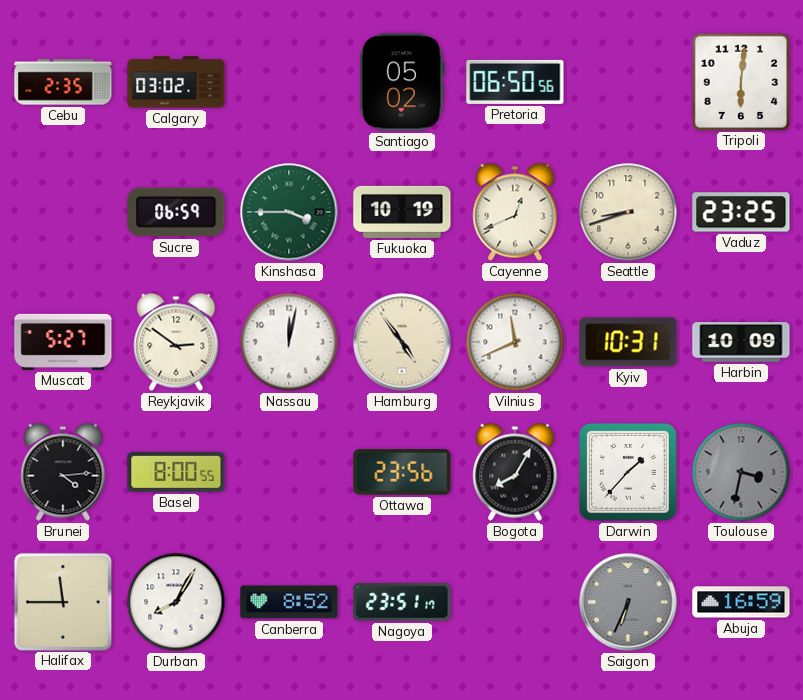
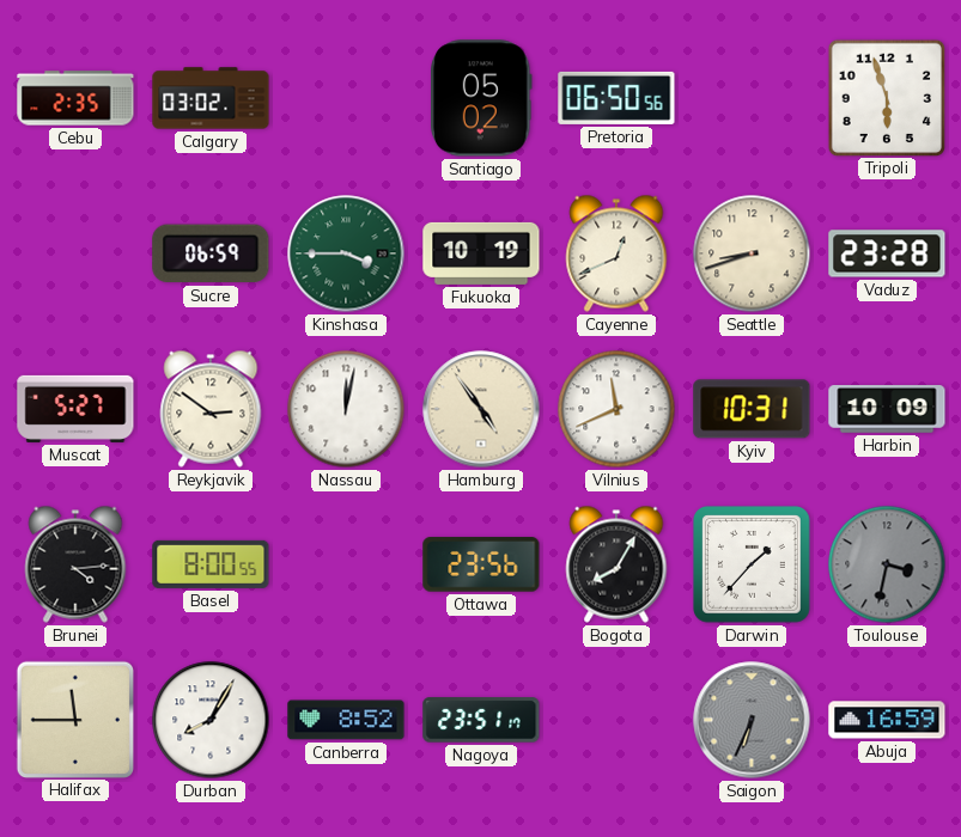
Tripoli: 6:01 -> 5:57
Vaduz: 23:25 -> 23:28
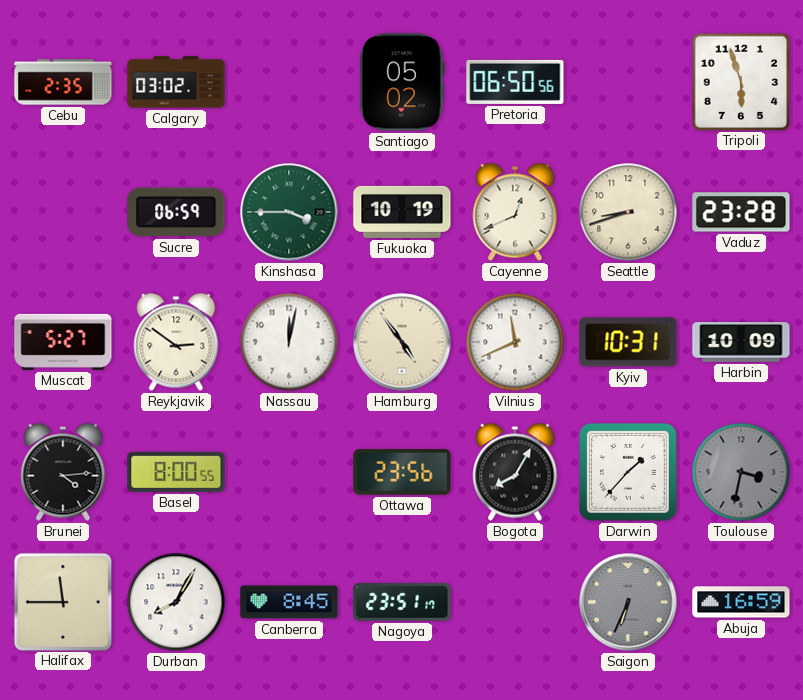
Canberra: 8:52 -> 8:45
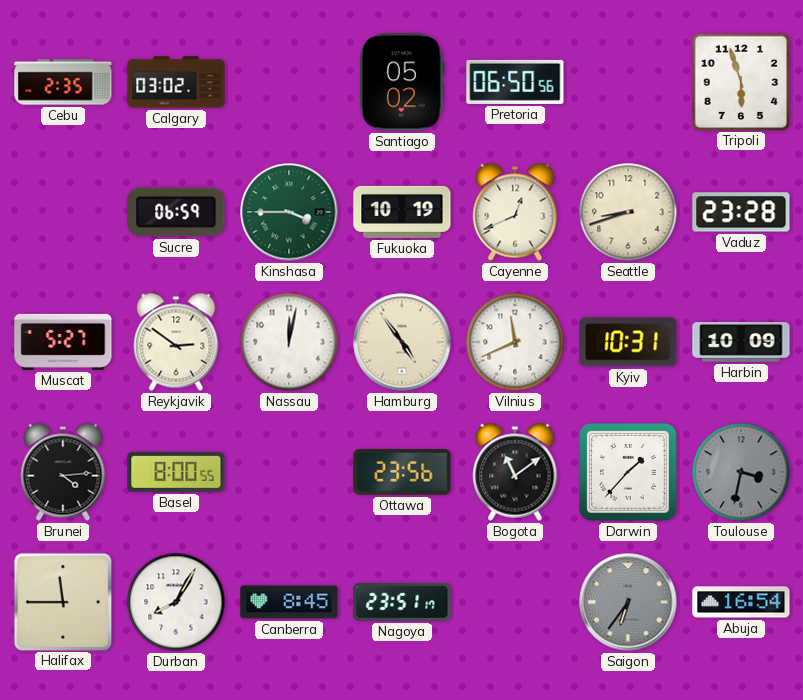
Bogota: 8:05 -> 11:09
Saigon: 6:34 -> 6:36
Abuja: 16:59 -> 16:54
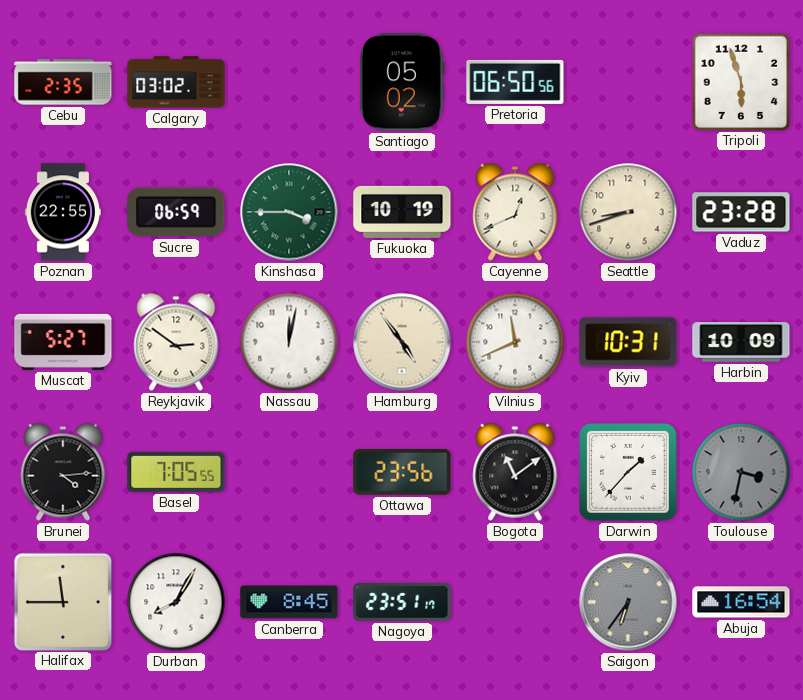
Poznan: none -> 22:55
Basel: 8:00 -> 7:05
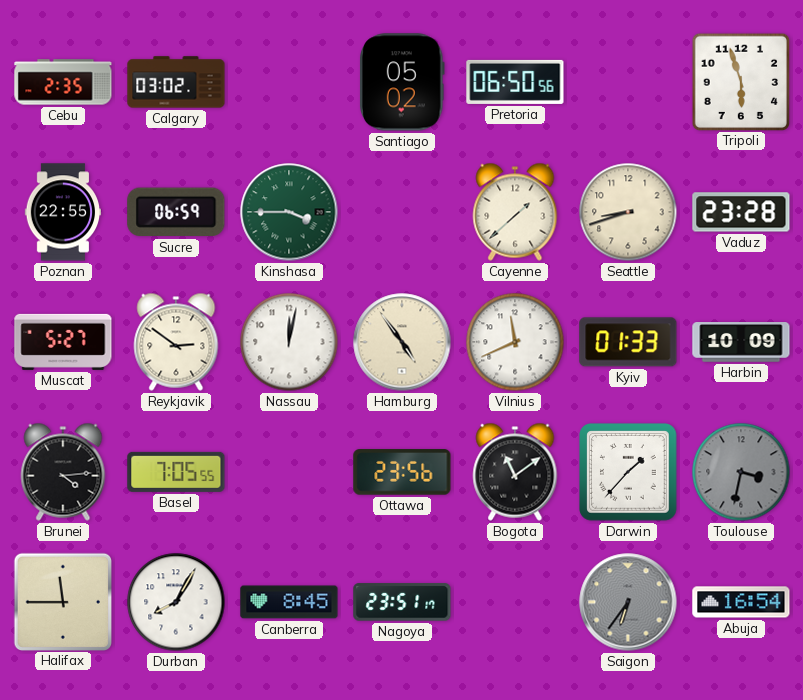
Fukuoka: 10:19 -> none
Cayenne: 12:41 -> 1:38
Kyiv: 10:31 -> 01:33
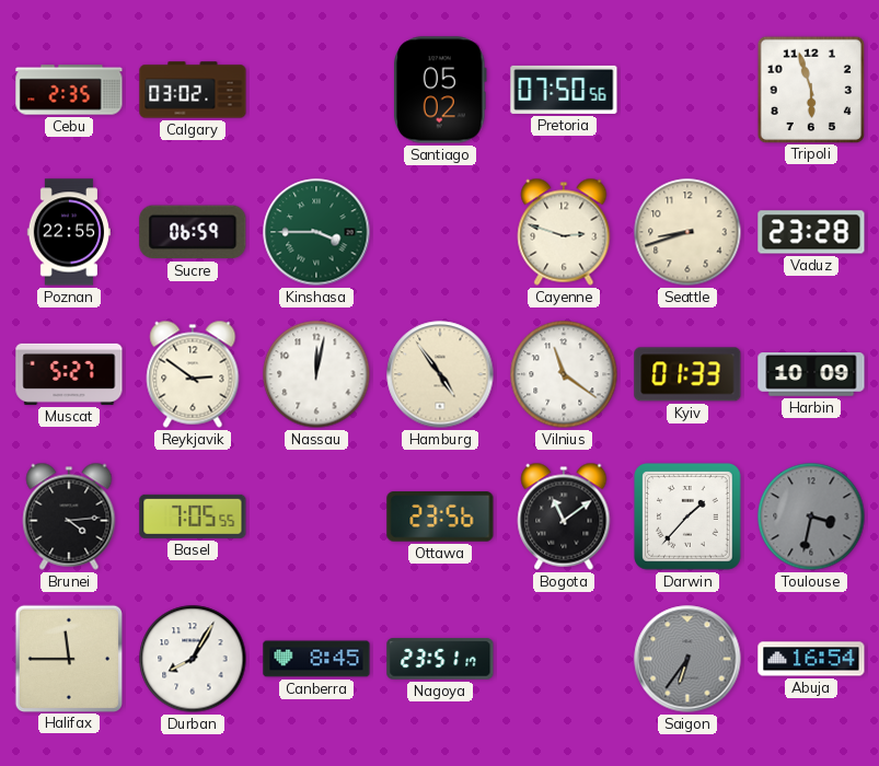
Pretoria: 06:50 -> 07:50
Cayenne: 1:38 -> 2:48
Vilnius: 11:41 -> 11:21
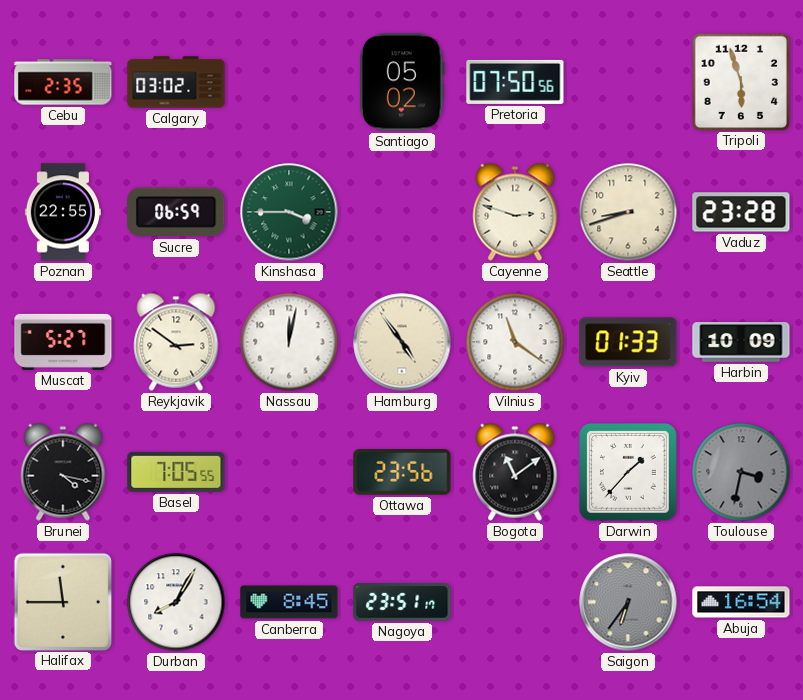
Brunei: 4:14 -> 4:17
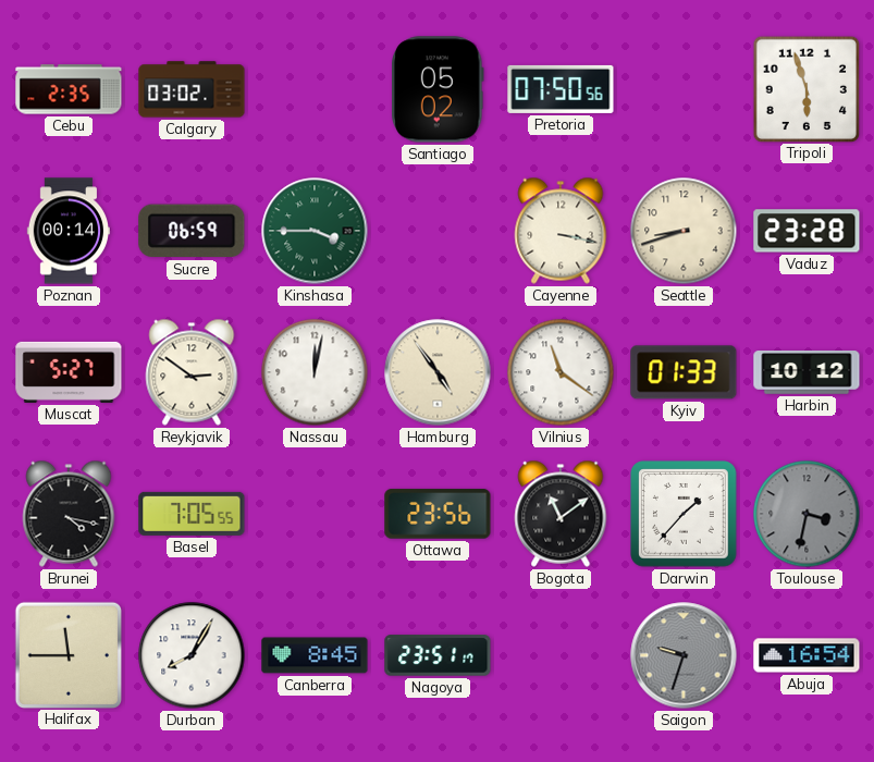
Poznan: 22:55 -> 00:14
Cayenne: 2:48 -> 3:17
Harbin: 10:09 -> 10:12
Saigon: 6:36 -> 9:33
